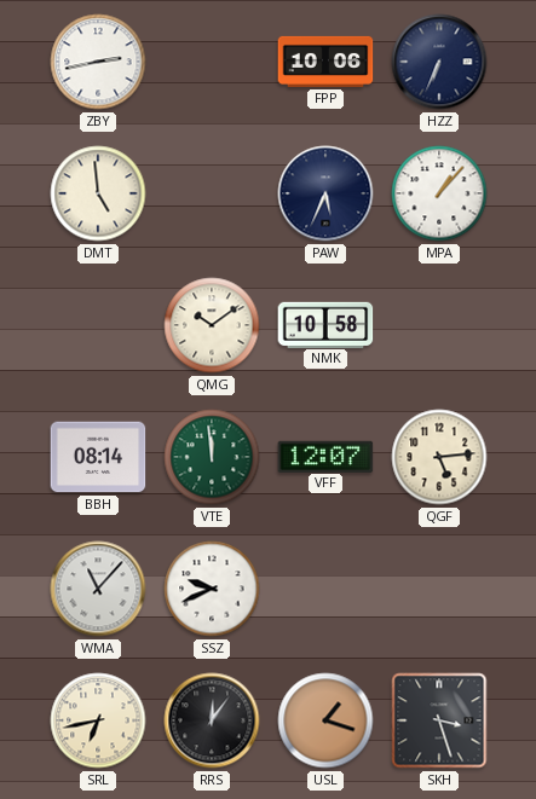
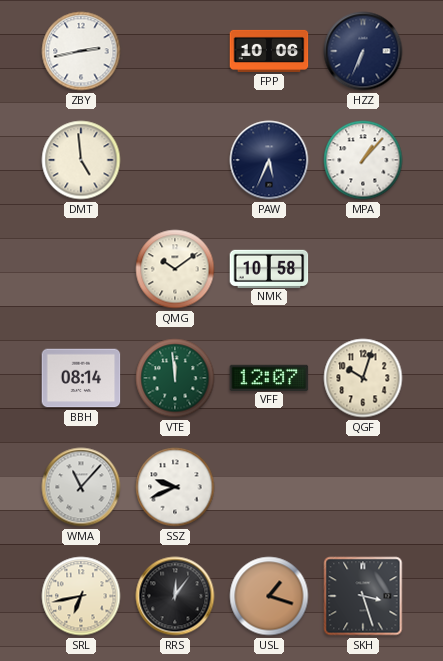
QGF: 5:14 -> 10:03
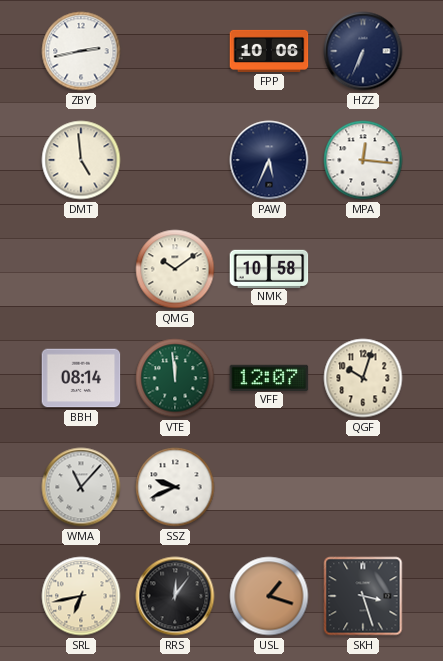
MPA: 1:07 -> 12:16
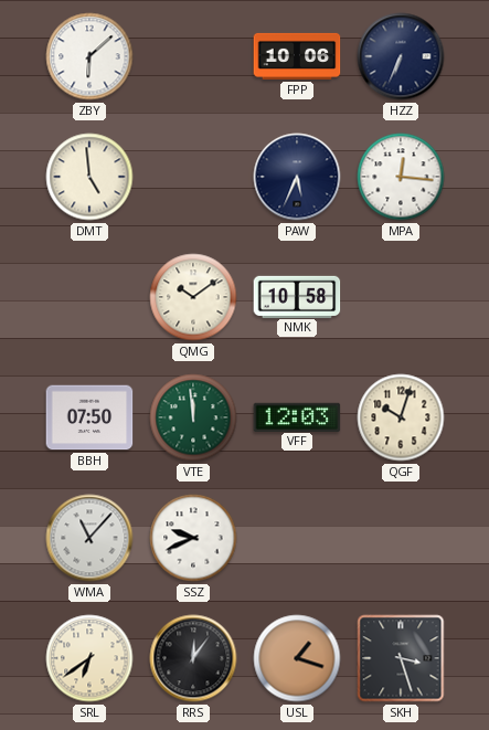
ZBY: 2:43 -> 6:08
BBH: 08:14 -> 07:50
VFF: 12:07 -> 12:03
SRL: 6:43 -> 6:39
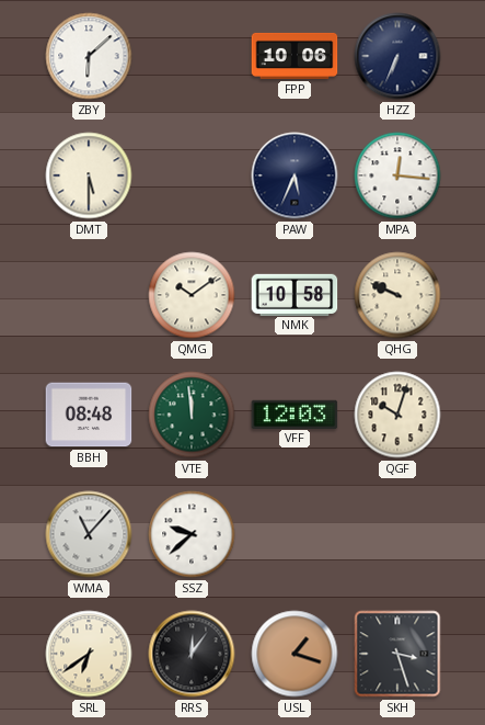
DMT: 4:59 -> 5:30
QHG: none -> 9:49
BBH: 07:50 -> 08:48
SSZ: 9:41 -> 9:38
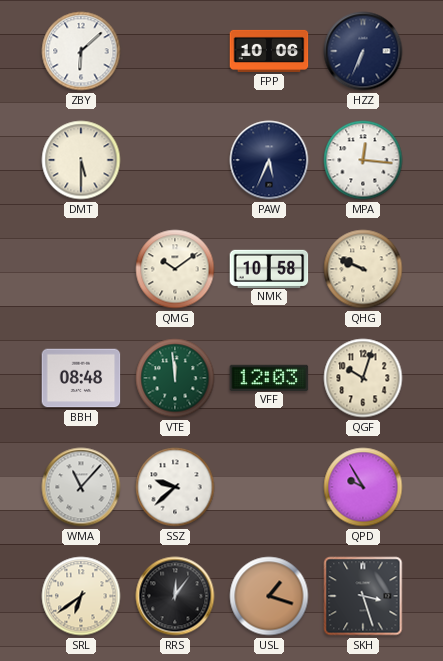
QPD: none -> 9:55
